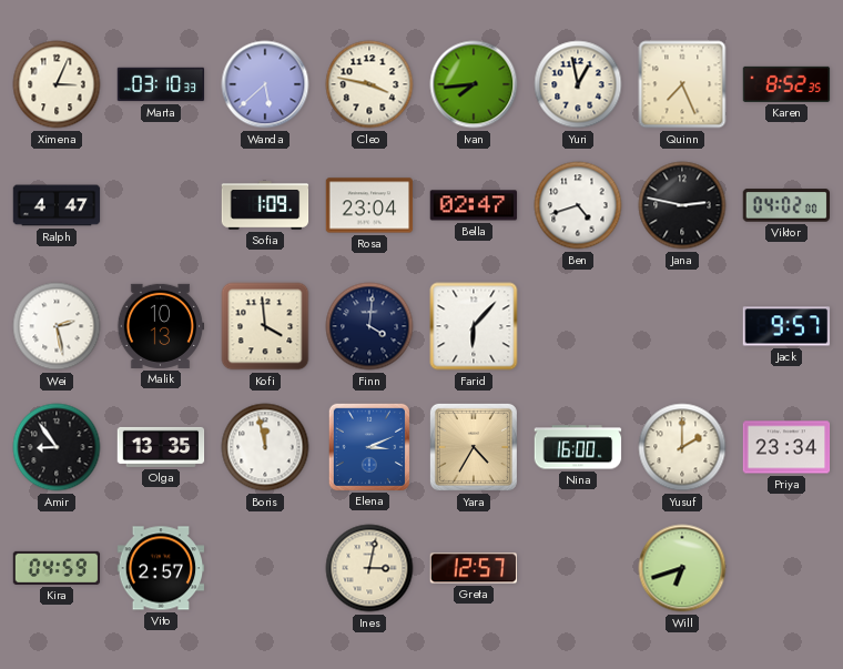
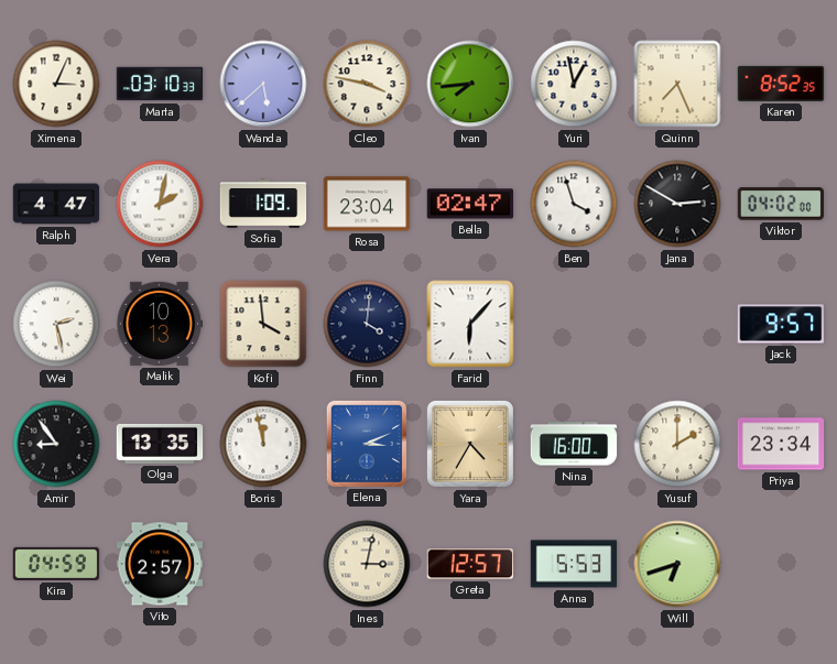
Vera: none -> 2:02
Ben: 4:42 -> 3:57
Jana: 2:47 -> 2:50
Anna: none -> 5:53
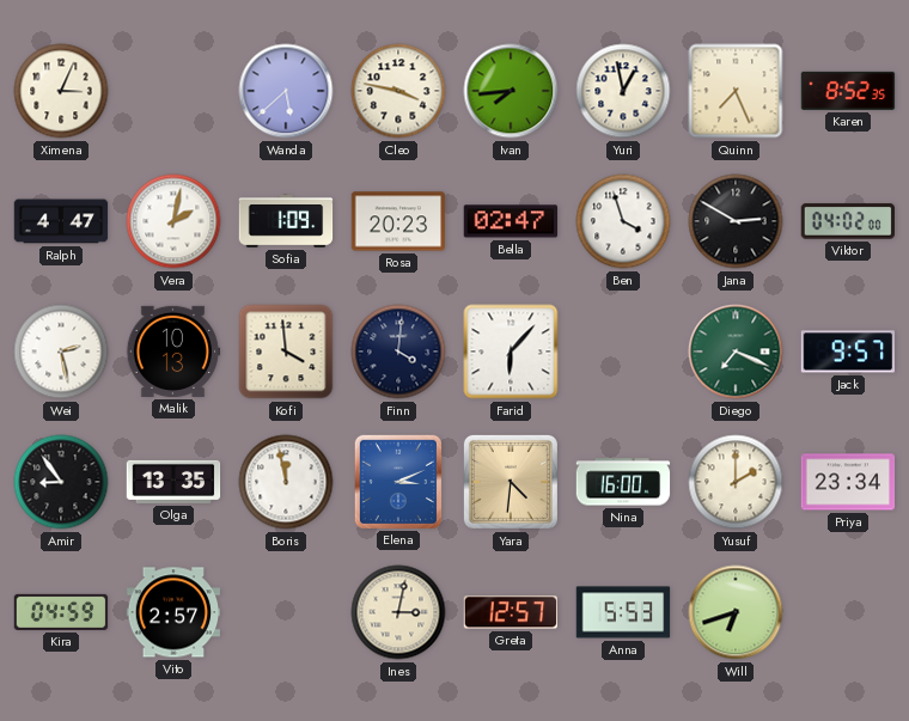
Marta: 03:10 -> none
Rosa: 23:04 -> 20:23
Diego: none -> 7:19
Yara: 4:35 -> 4:31
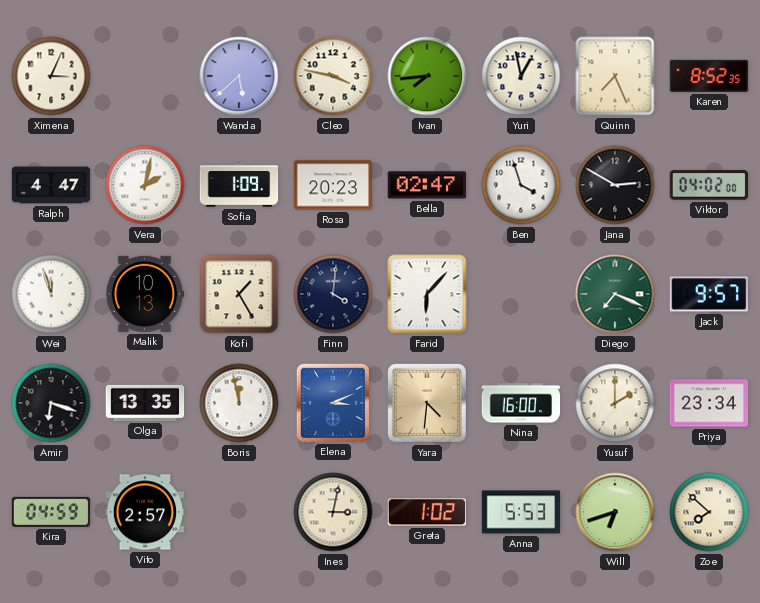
Wei: 2:28 -> 11:57
Kofi: 3:59 -> 1:25
Amir: 8:54 -> 6:18
Greta: 12:57 -> 1:02
Zoe: none -> 7:52
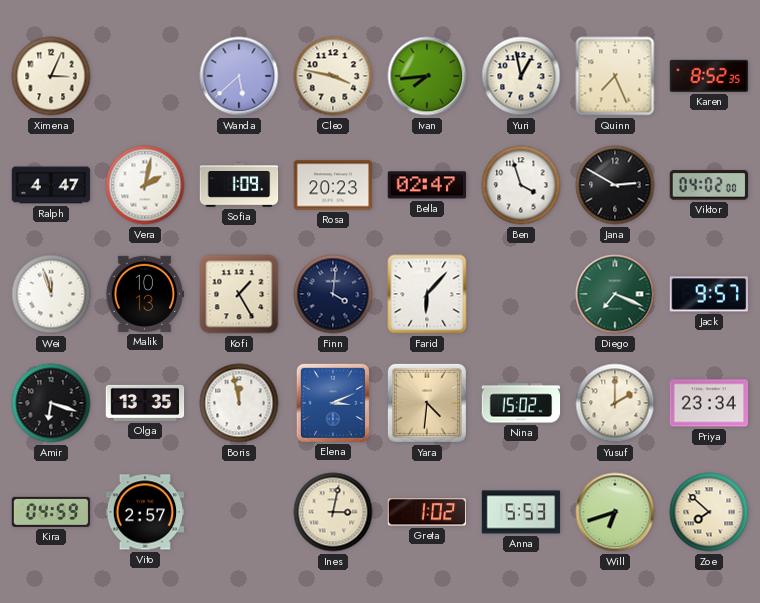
Nina: 16:00 -> 15:02
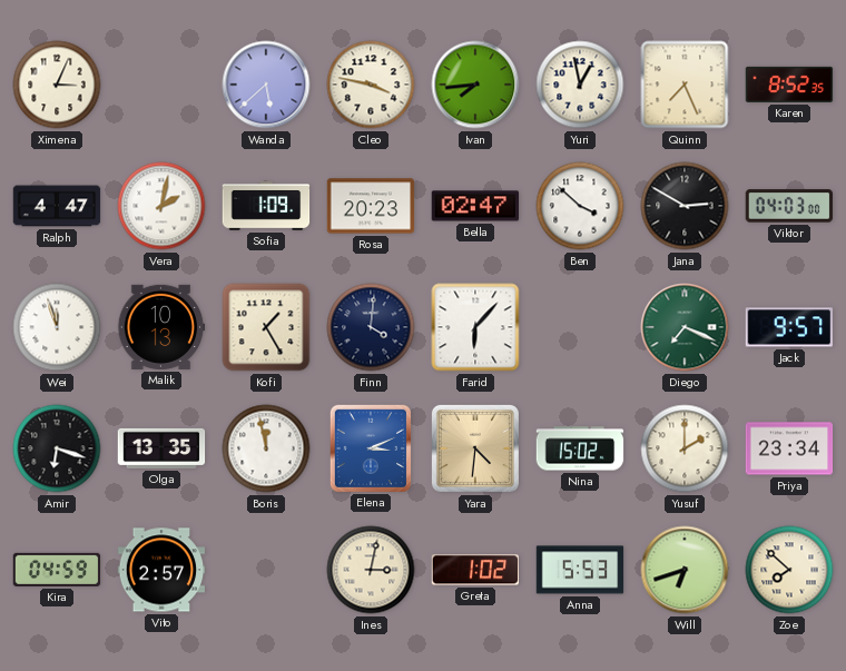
Ben: 3:57 -> 3:52
Viktor: 04:02 -> 04:03
